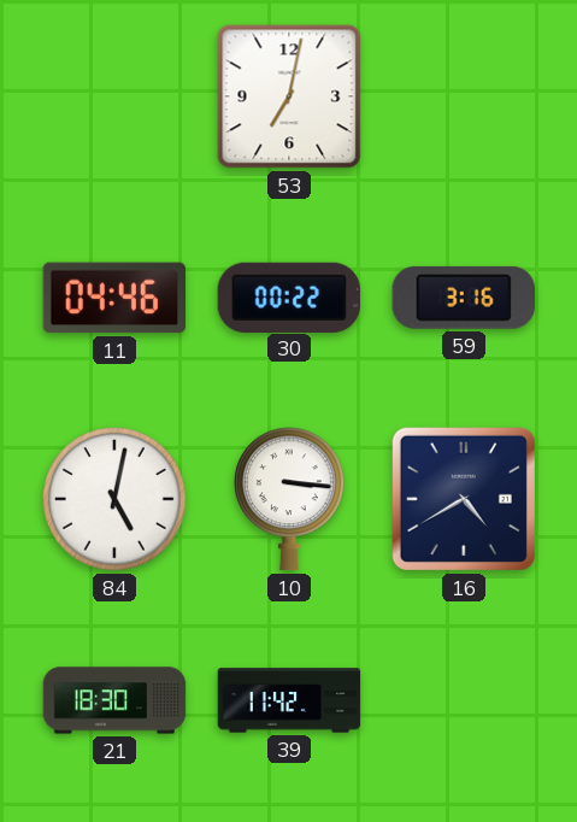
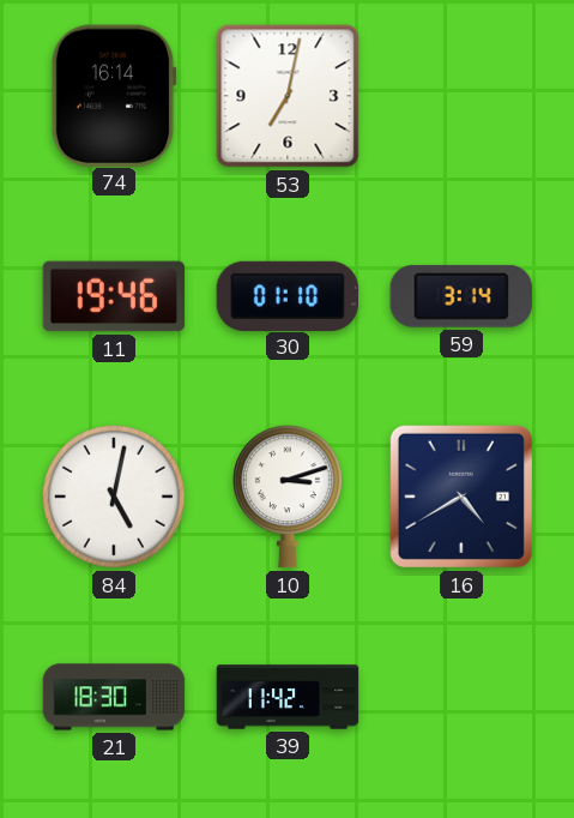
74: none -> 16:14
11: 04:46 -> 19:46
30: 00:22 -> 01:10
59: 3:16 -> 3:14
10: 3:16 -> 3:12
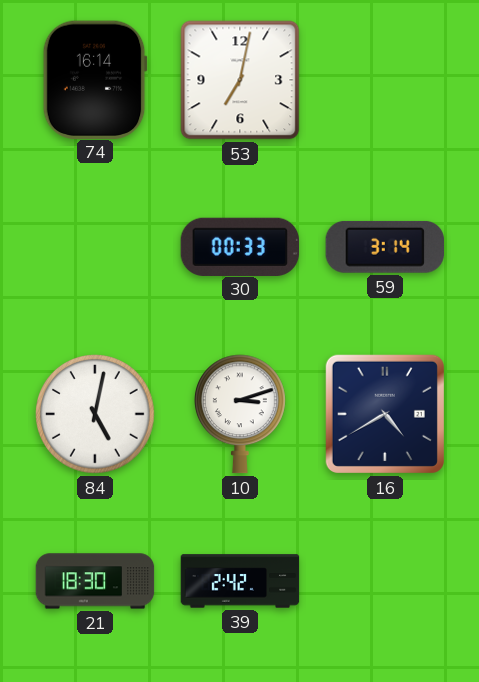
11: 19:46 -> none
30: 01:10 -> 00:33
39: 11:42 -> 2:42
